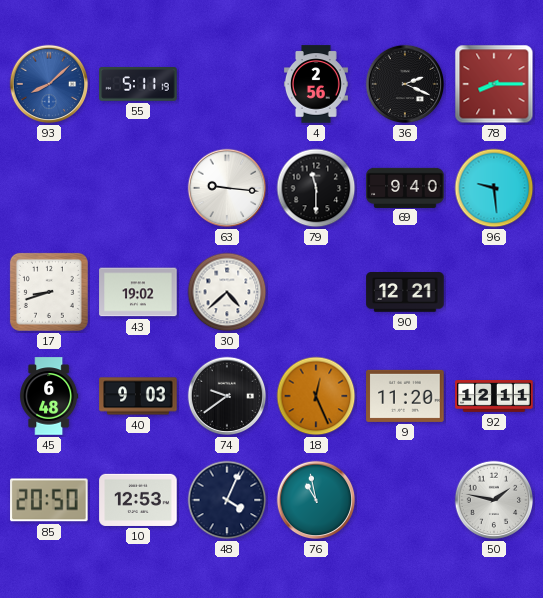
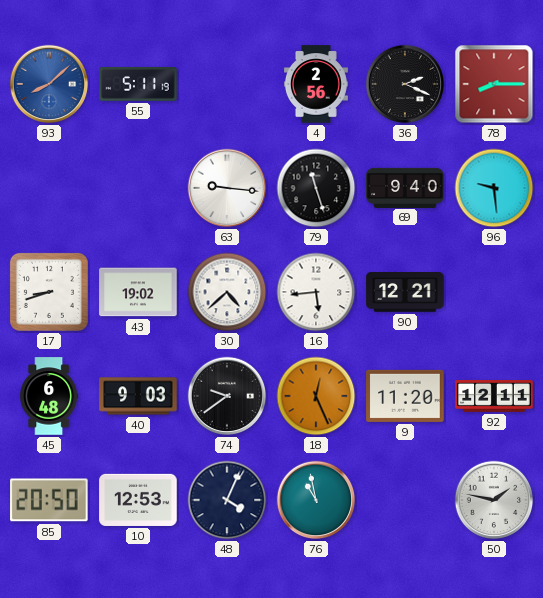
79: 11:30 -> 11:27
16: none -> 5:44
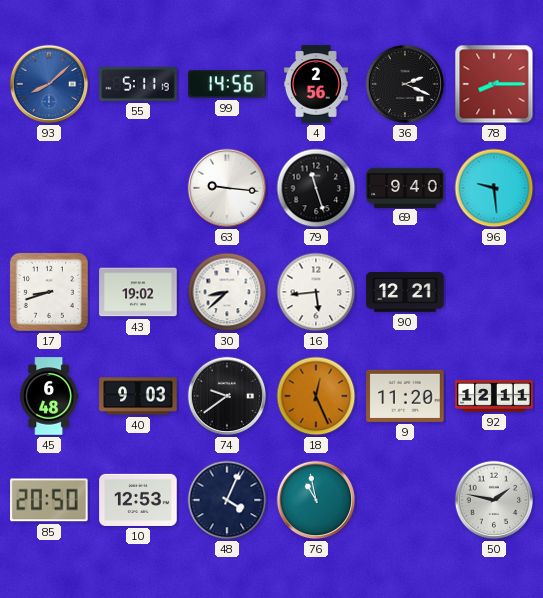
99: none -> 14:56
30: 4:38 -> 8:38
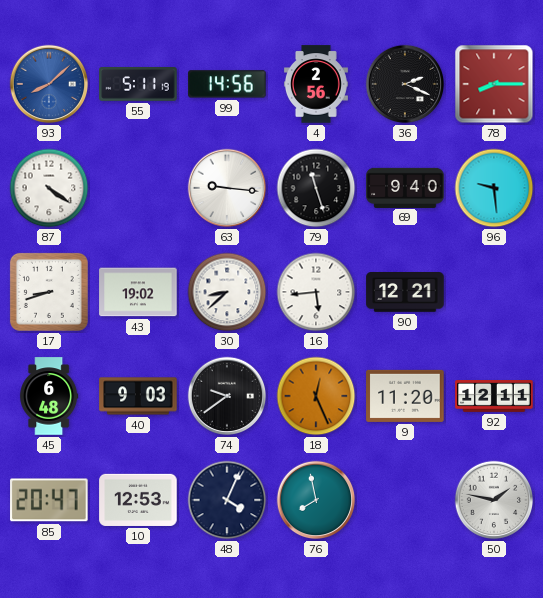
87: none -> 4:21
85: 20:50 -> 20:47
76: 10:58 -> 7:58
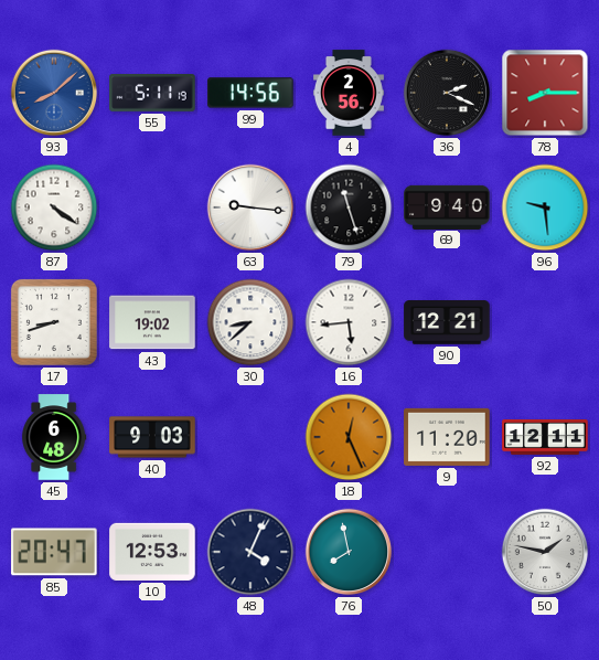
74: 9:39 -> none
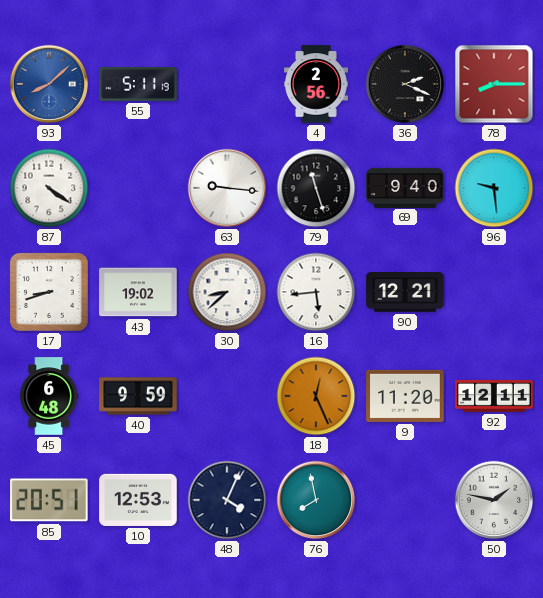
99: 14:56 -> none
40: 9:03 -> 9:59
85: 20:47 -> 20:51
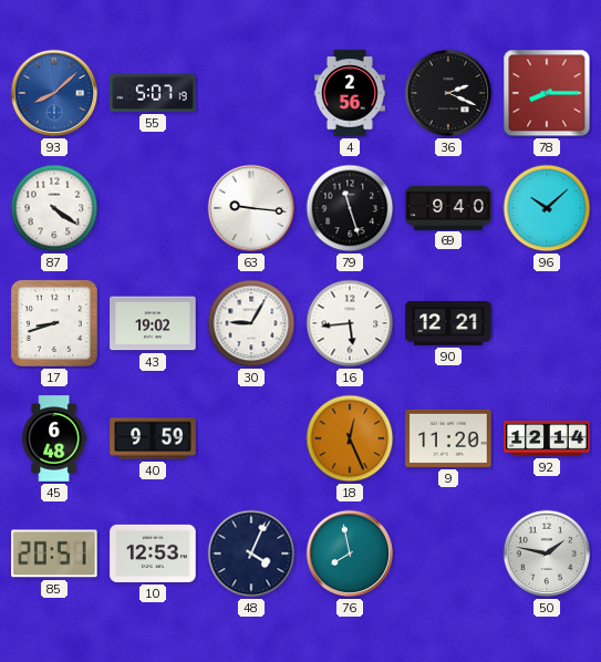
55: 5:11 -> 5:07
96: 9:29 -> 10:08
30: 8:38 -> 9:05
92: 12:11 -> 12:14
